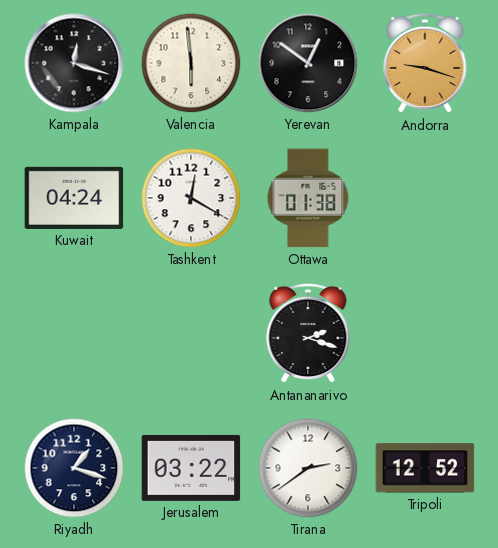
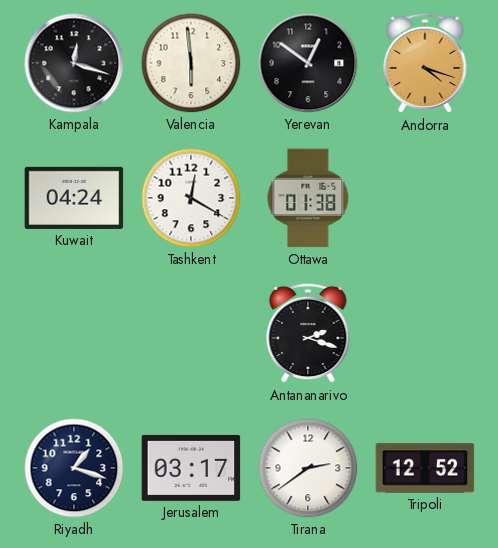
Andorra: 9:18 -> 4:18
Jerusalem: 03:22 -> 03:17
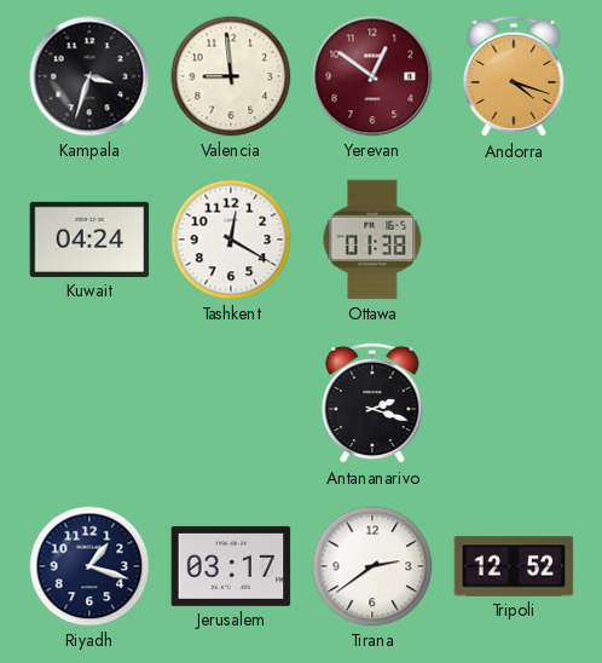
Kampala: 12:18 -> 3:33
Valencia: 5:59 -> 8:59
Yerevan dial: black -> burgundy
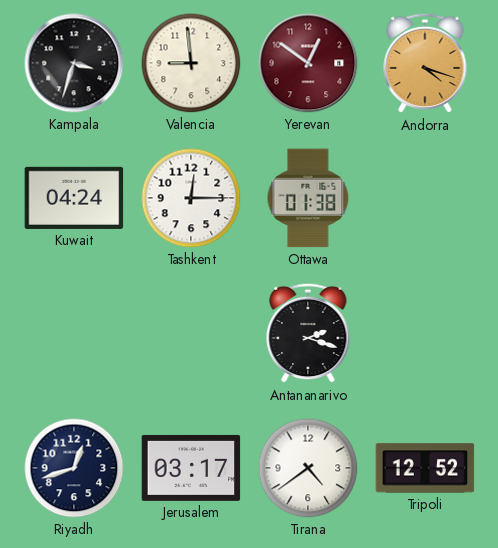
Tashkent: 12:20 -> 12:15
Riyadh: 1:18 -> 12:42
Tirana: 2:39 -> 4:39
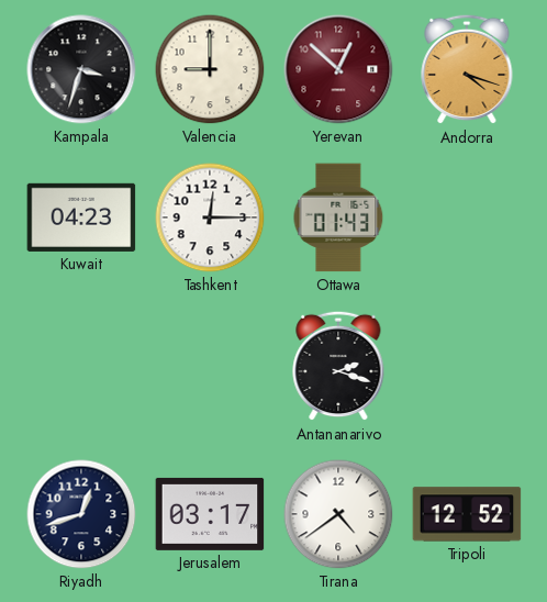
Valencia: 8:59 -> 9:00
Yerevan: 12:51 -> 12:52
Kuwait: 04:24 -> 04:23
Ottawa: 01:38 -> 01:43
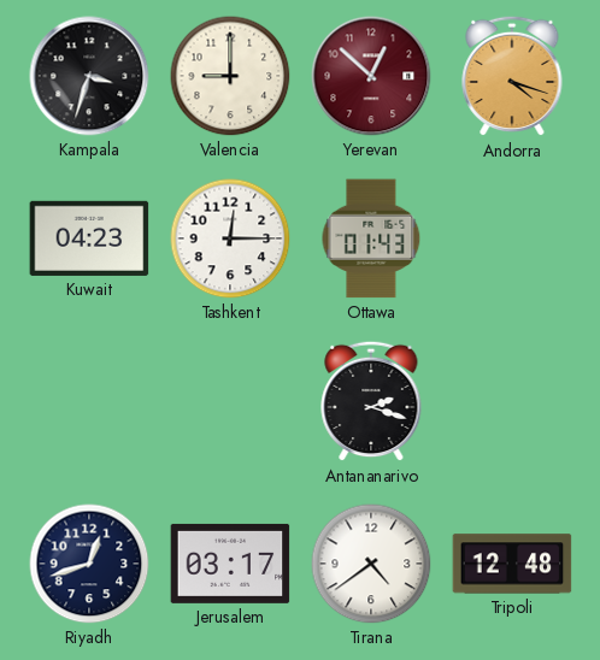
Tripoli: 12:52 -> 12:48
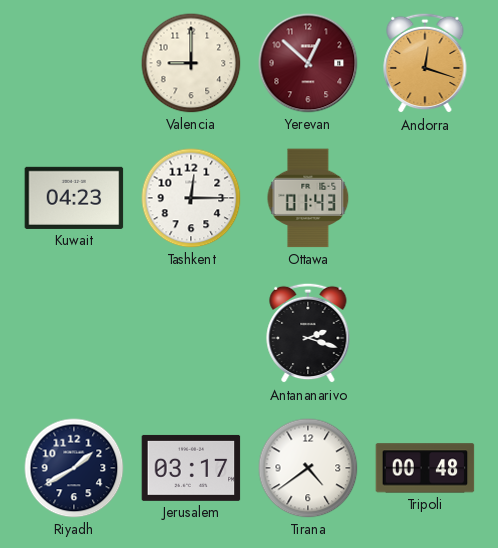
Kampala: 3:33 -> none
Andorra: 4:18 -> 12:18
Riyadh: 12:42 -> 1:40
Tripoli: 12:48 -> 00:48
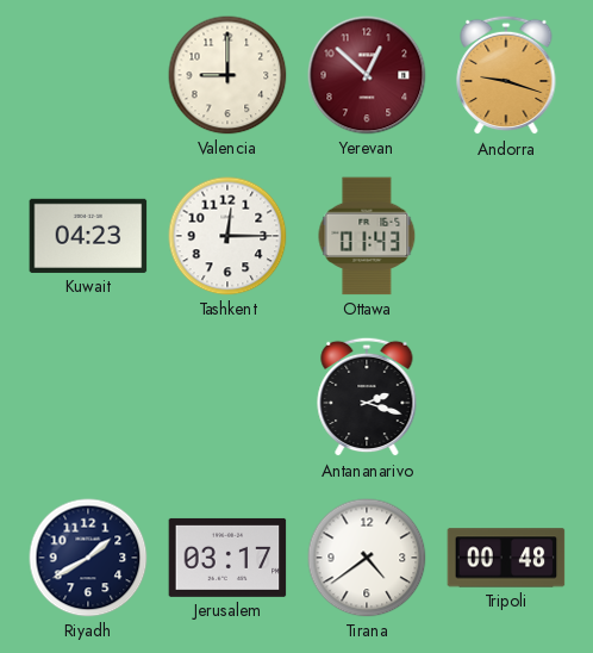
Andorra: 12:18 -> 9:18
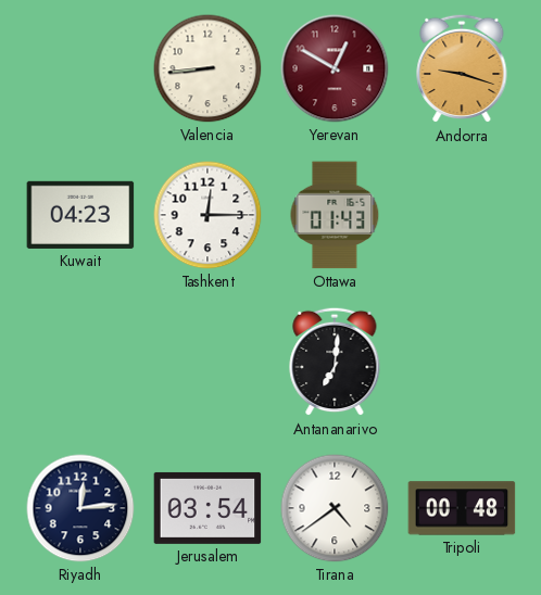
Valencia: 9:00 -> 8:44
Yerevan: 12:52 -> 12:50
Antananarivo: 2:18 -> 7:01
Riyadh: 1:40 -> 12:14
Jerusalem: 03:17 -> 03:54
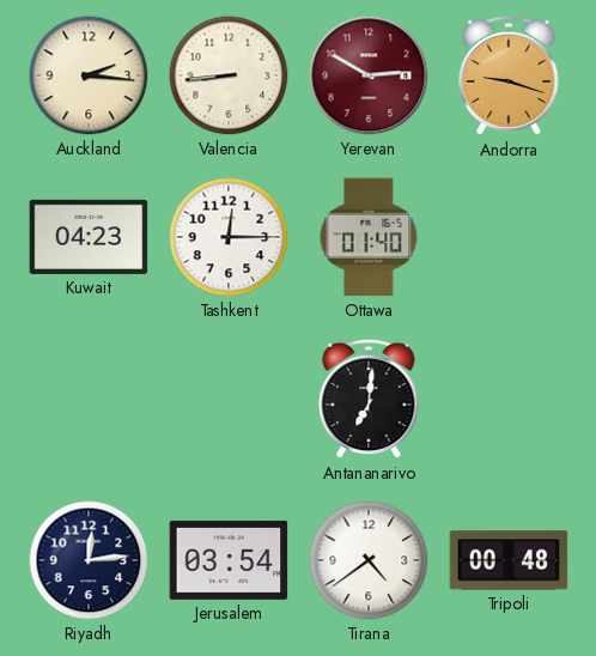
Auckland: none -> 2:16
Yerevan: 12:50 -> 2:50
Ottawa: 01:43 -> 01:40
